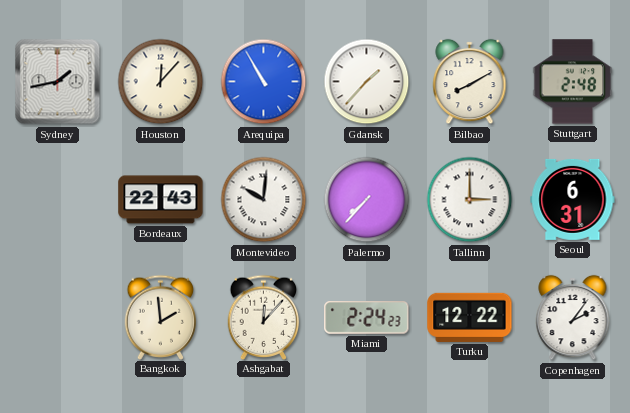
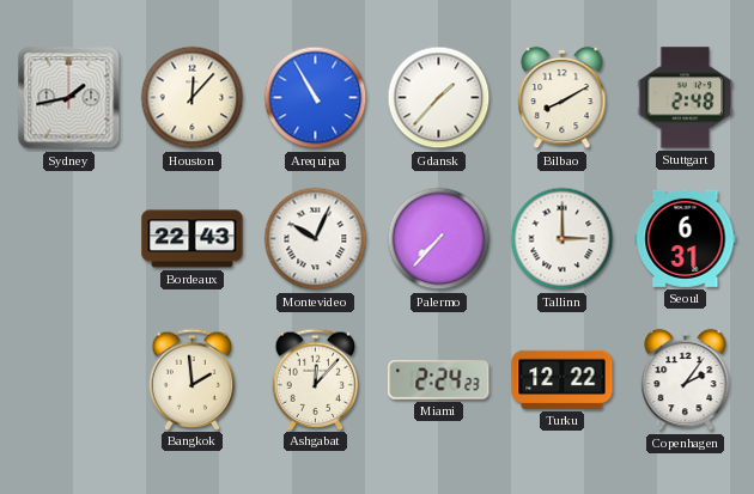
Montevideo: 10:01 -> 10:04
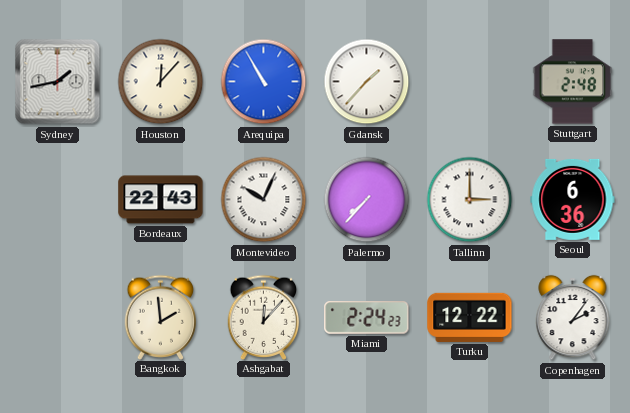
Bilbao: 8:10 -> none
Seoul: 6:31 -> 6:36
